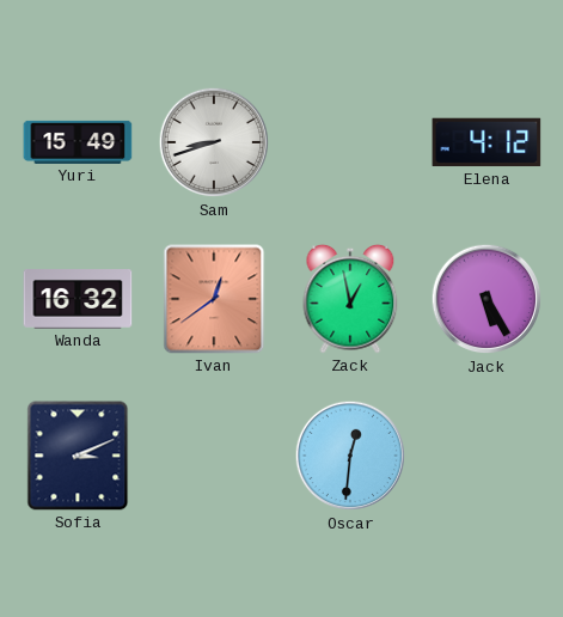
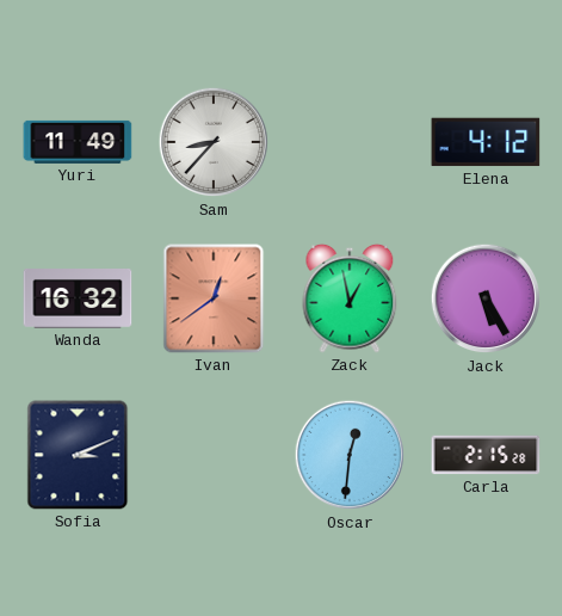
Yuri: 15:49 -> 11:49
Sam: 8:42 -> 8:37
Carla: none -> 2:15
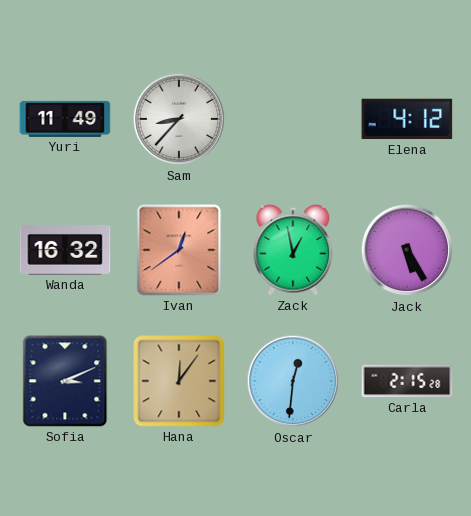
Hana: none -> 12:06
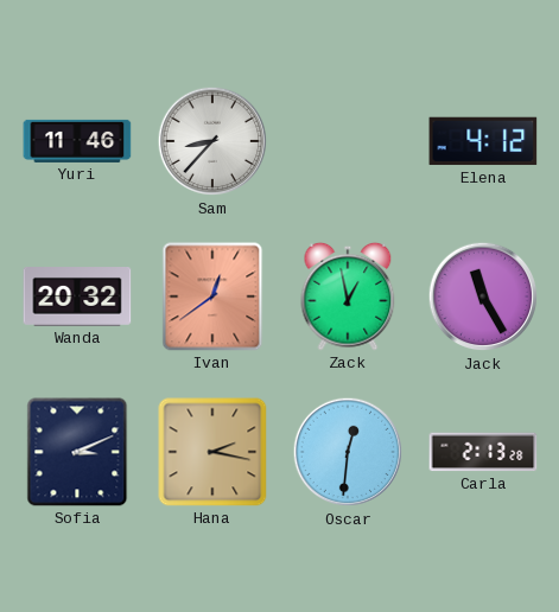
Yuri: 11:49 -> 11:46
Wanda: 16:32 -> 20:32
Jack: 5:25 -> 11:25
Hana: 12:06 -> 2:17
Carla: 2:15 -> 2:13
